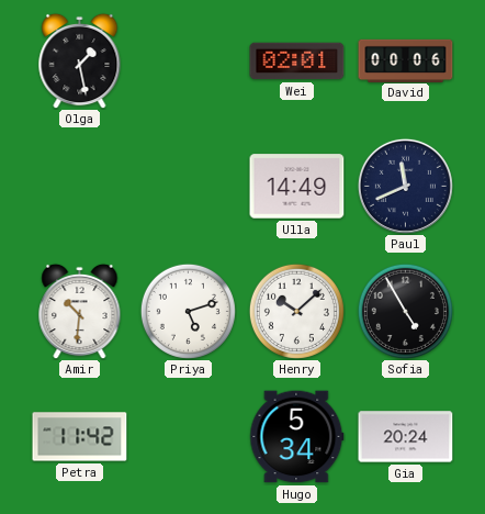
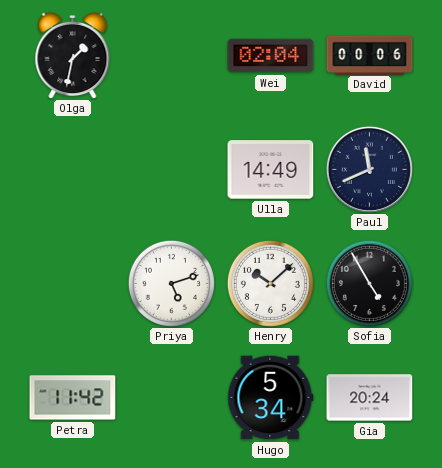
Olga: 1:28 -> 1:32
Wei: 02:01 -> 02:04
Amir: 10:31 -> none
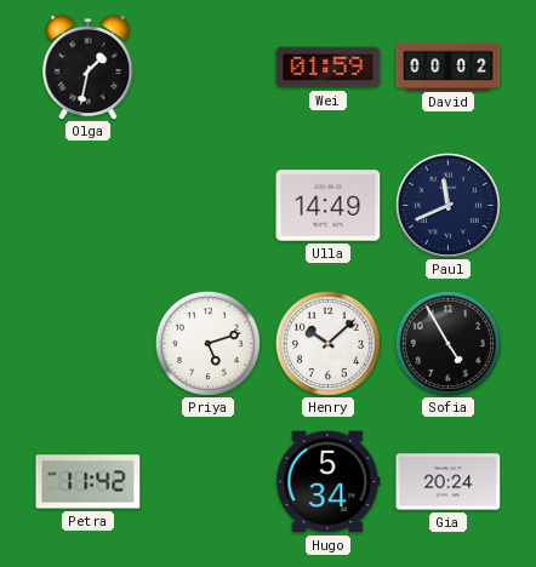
Wei: 02:04 -> 01:59
David: 00:06 -> 00:02
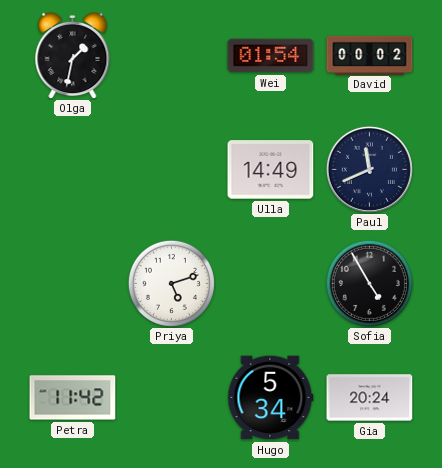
Wei: 01:59 -> 01:54
Henry: 10:08 -> none
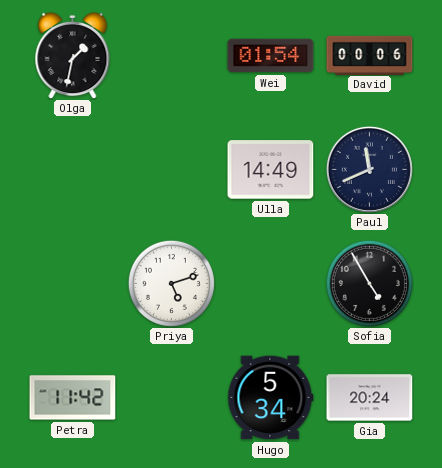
David: 00:02 -> 00:06
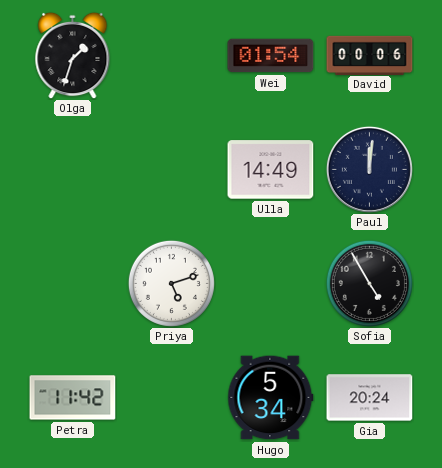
Olga: 1:32 -> 1:33
Paul: 11:41 -> 12:01
